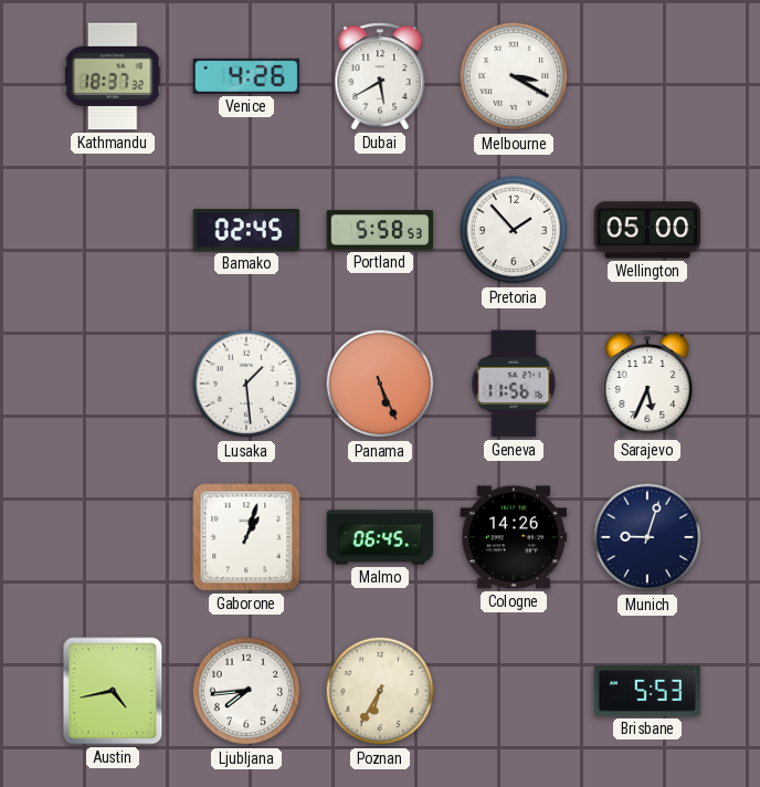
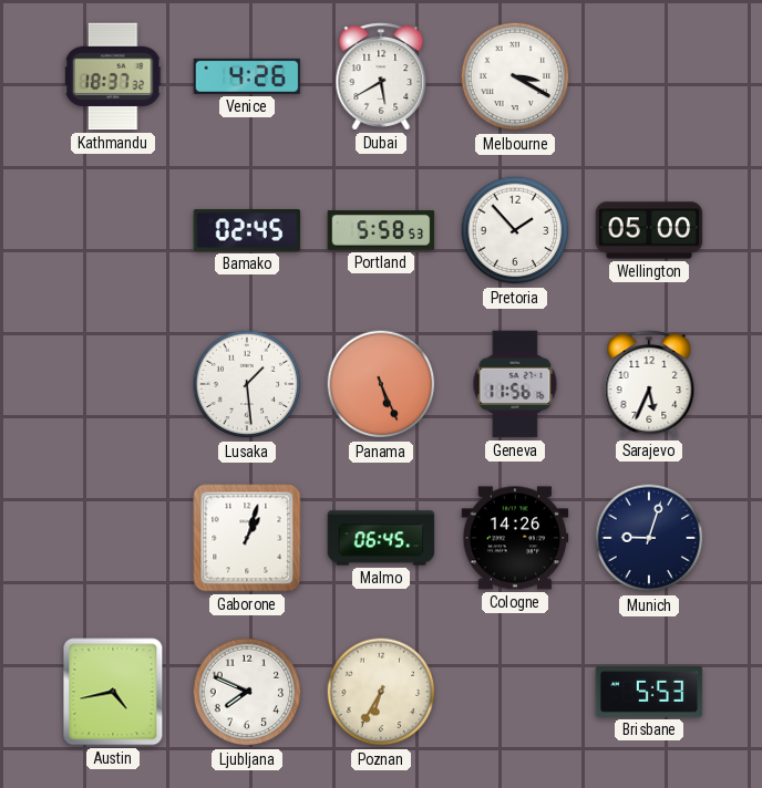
Ljubljana: 7:44 -> 7:49
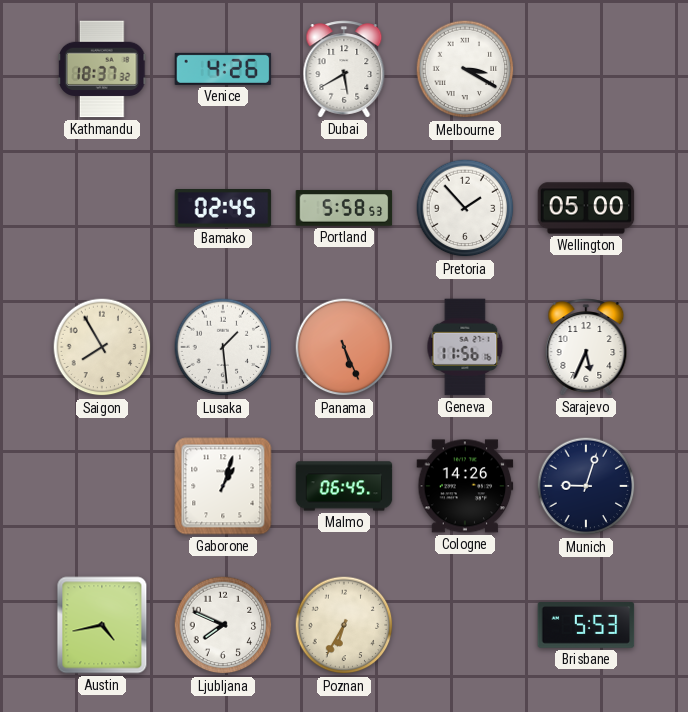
Saigon: none -> 7:55
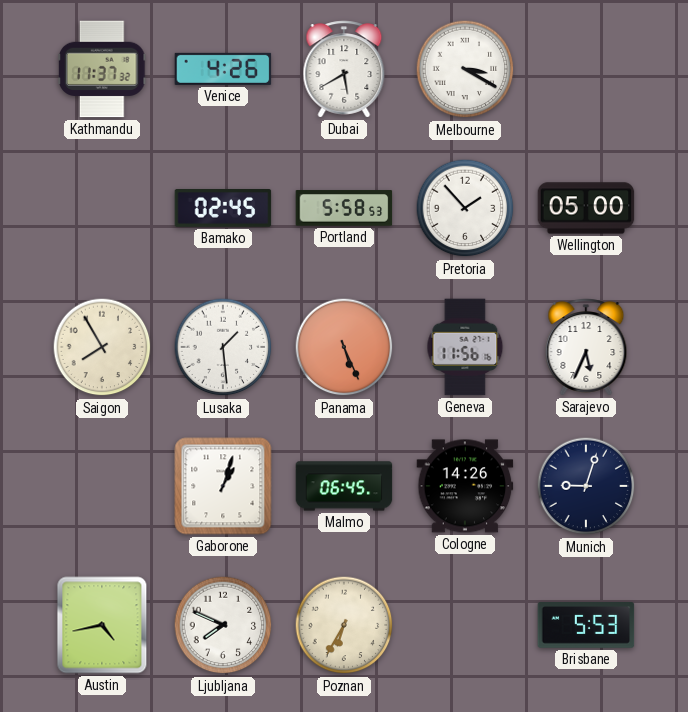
Kathmandu: 18:37 -> 11:37
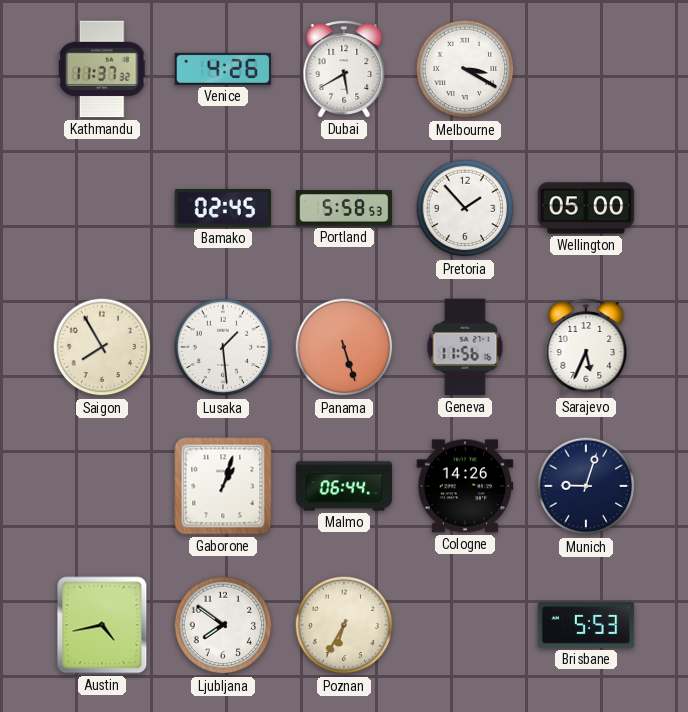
Panama: 5:26 -> 5:27
Malmo: 06:45 -> 06:44
Ljubljana: 7:49 -> 7:51
